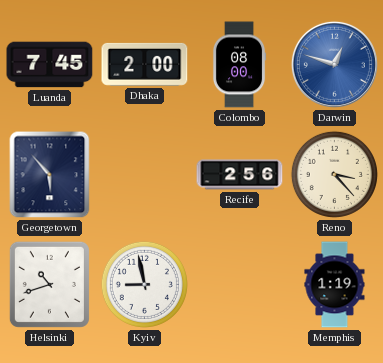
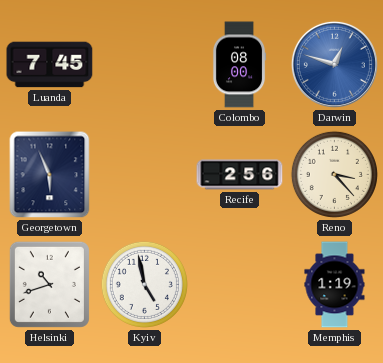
Dhaka: 2:00 -> none
Georgetown: 5:53 -> 5:56
Kyiv: 8:58 -> 4:58
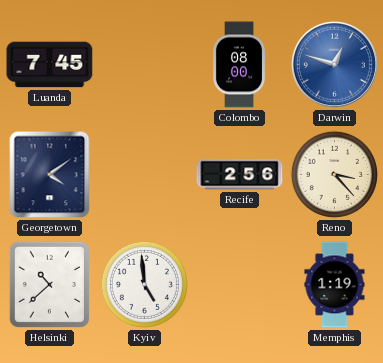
Georgetown: 5:56 -> 4:09
Helsinki: 10:42 -> 10:38
Kyiv: 4:58 -> 4:59
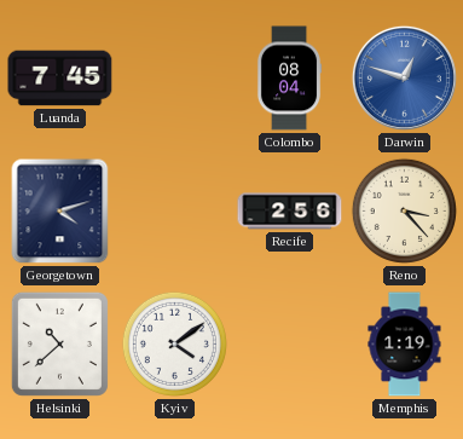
Colombo: 08:00 -> 08:04
Georgetown: 4:09 -> 4:12
Kyiv: 4:59 -> 4:09
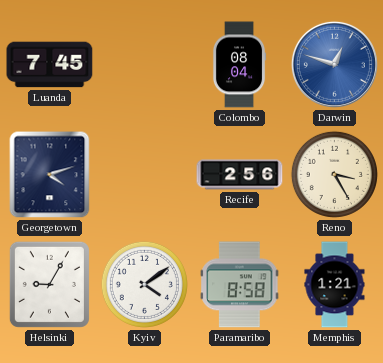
Reno: 3:23 -> 3:25
Helsinki: 10:38 -> 9:05
Paramaribo: none -> 8:58
Memphis: 1:19 -> 1:21
